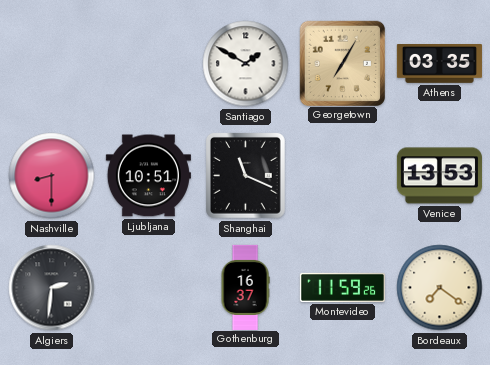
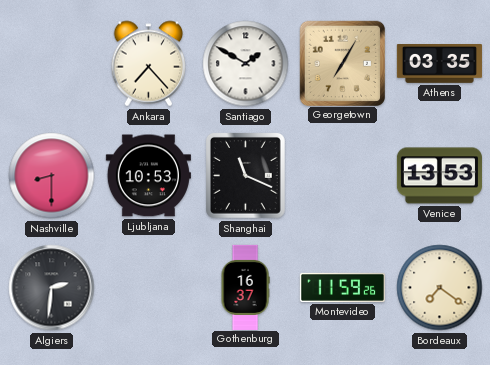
Ankara: none -> 7:23
Ljubljana: 10:51 -> 10:53
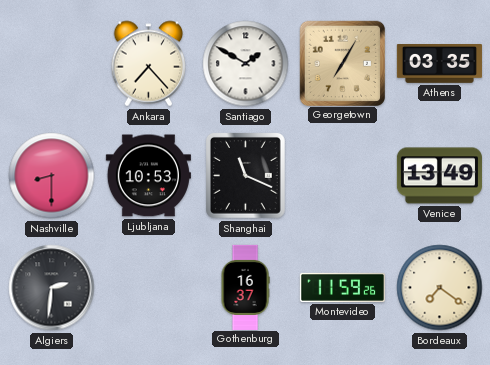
Venice: 13:53 -> 13:49
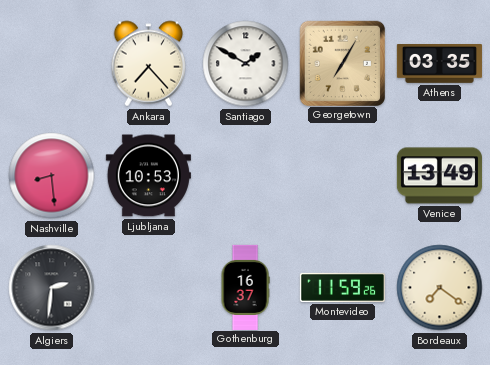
Nashville: 8:30 -> 8:29
Shanghai: 11:19 -> none
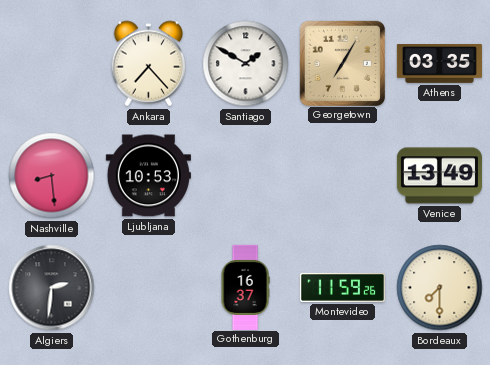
Bordeaux: 7:21 -> 7:30
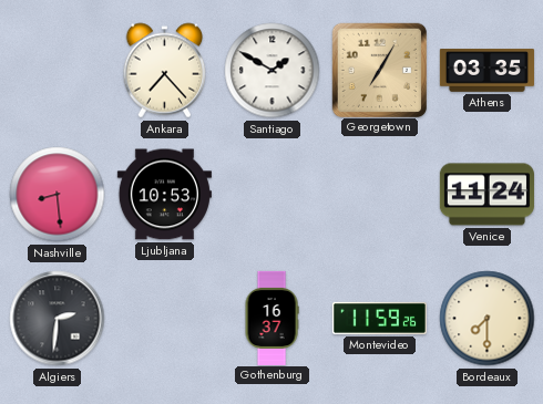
Venice: 13:49 -> 11:24
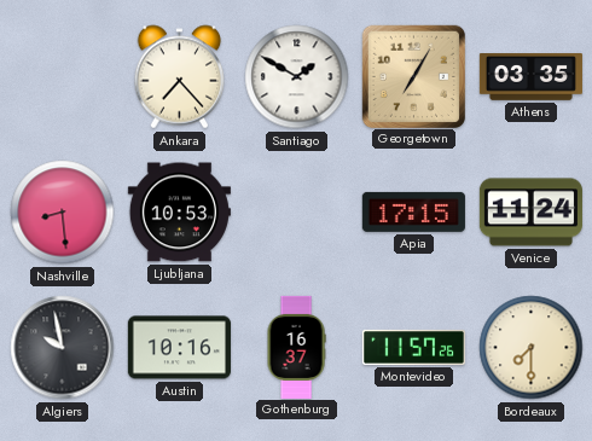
Apia: none -> 17:15
Algiers: 2:31 -> 9:58
Austin: none -> 10:16
Montevideo: 11:59 -> 11:57
